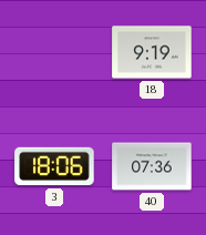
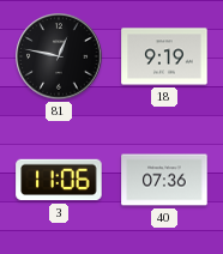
81: none -> 12:47
3: 18:06 -> 11:06
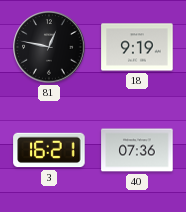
3: 11:06 -> 16:21
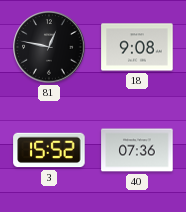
18: 9:19 -> 9:08
3: 16:21 -> 15:52
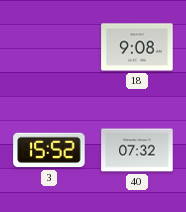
81: 12:47 -> none
40: 07:36 -> 07:32
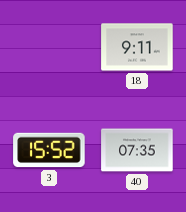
18: 9:08 -> 9:11
40: 07:32 -> 07:35
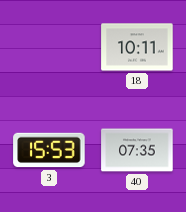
18: 9:11 -> 10:11
3: 15:52 -> 15:53
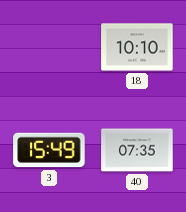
18: 10:11 -> 10:10
3: 15:53 -> 15:49
